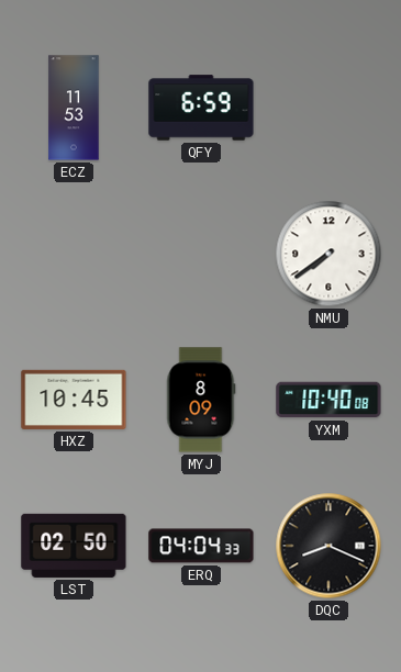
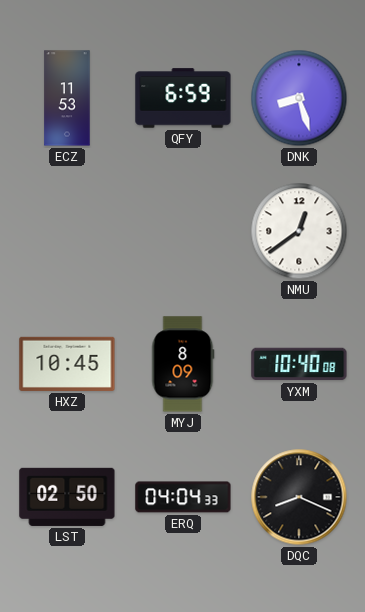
DNK: none -> 8:27
NMU: 7:39 -> 12:39
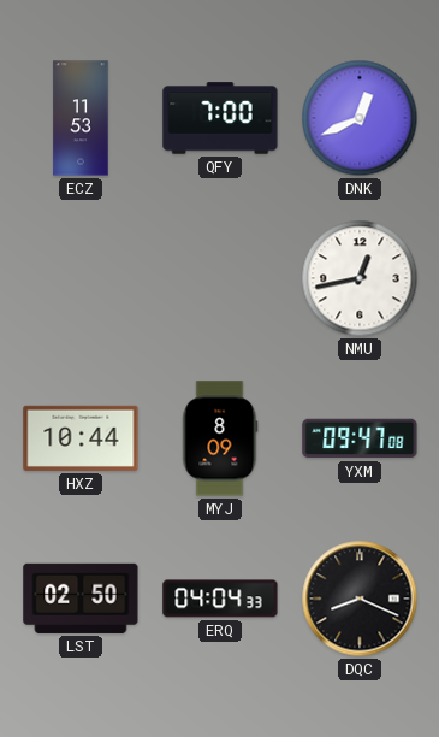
QFY: 6:59 -> 7:00
DNK: 8:27 -> 12:41
NMU: 12:39 -> 12:43
HXZ: 10:45 -> 10:44
YXM: 10:40 -> 09:47
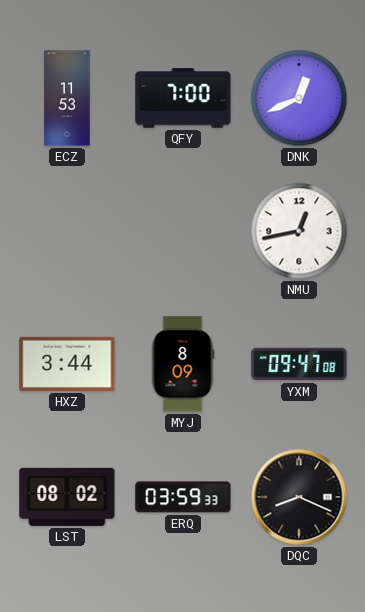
HXZ: 10:44 -> 3:44
LST: 02:50 -> 08:02
ERQ: 04:04 -> 03:59
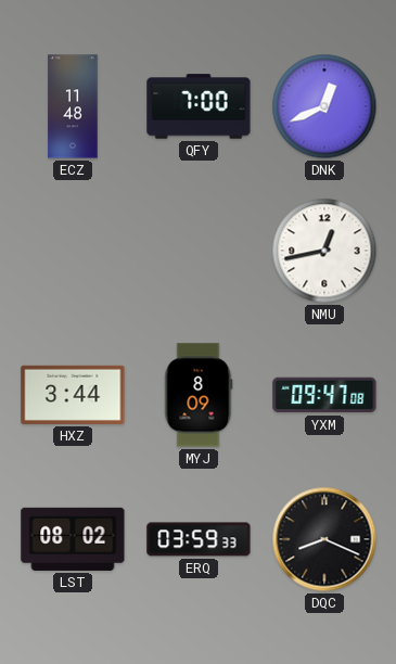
ECZ: 11:53 -> 11:48
